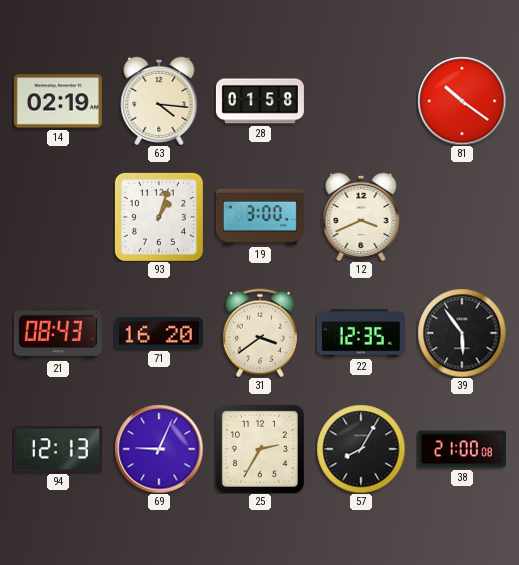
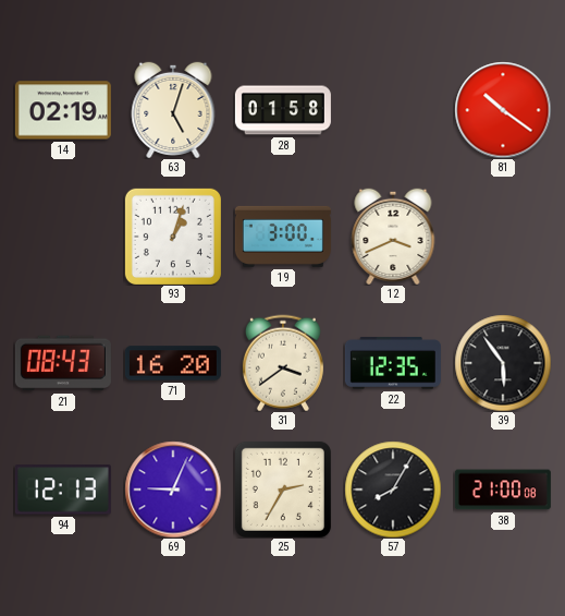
63: 4:16 -> 5:03
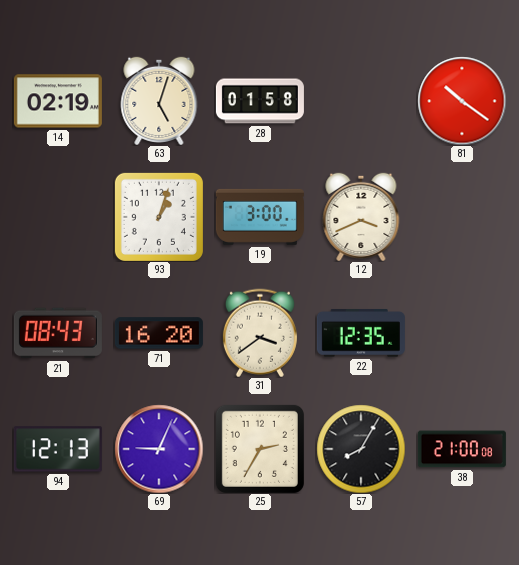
39: 5:54 -> none
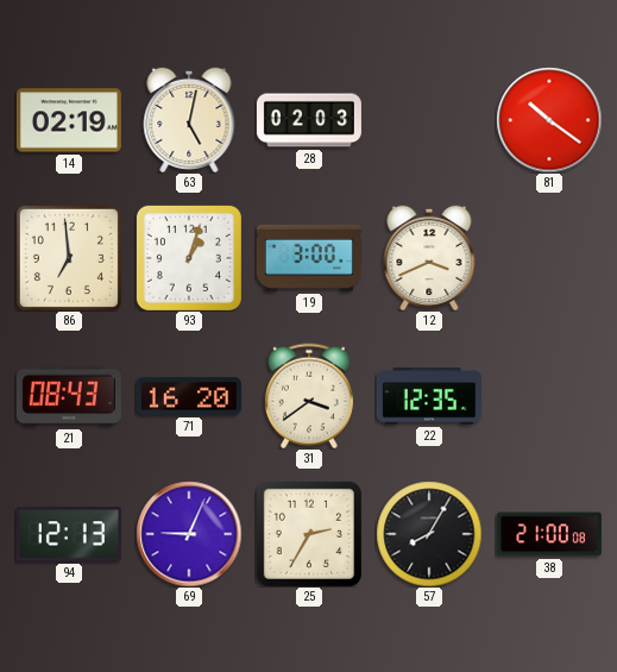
63: 5:03 -> 5:02
28: 01:58 -> 02:03
86: none -> 6:59
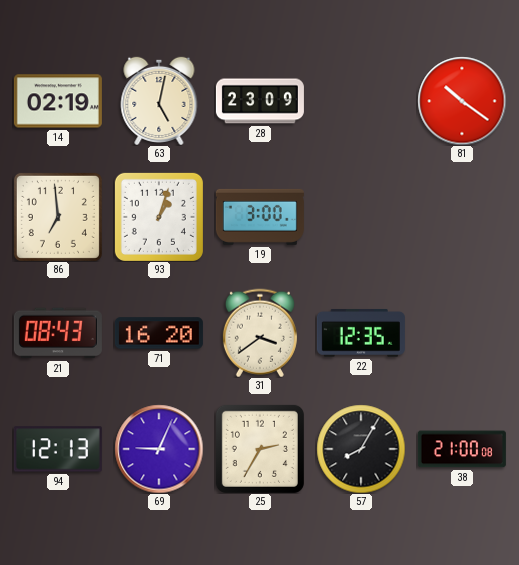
28: 02:03 -> 23:09
12: 3:41 -> none
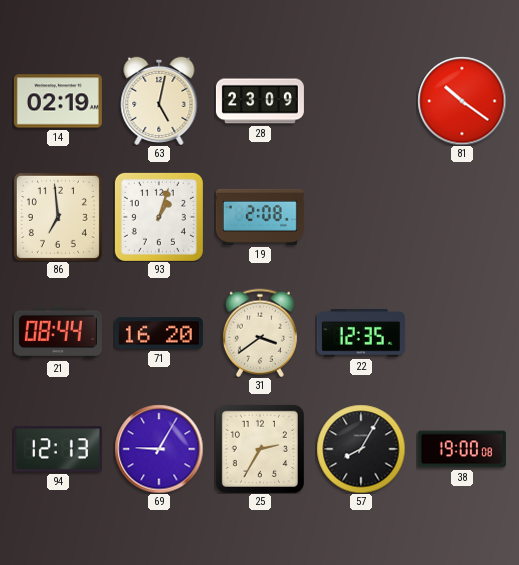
19: 3:00 -> 2:08
21: 08:43 -> 08:44
69: 9:04 -> 9:05
38: 21:00 -> 19:00
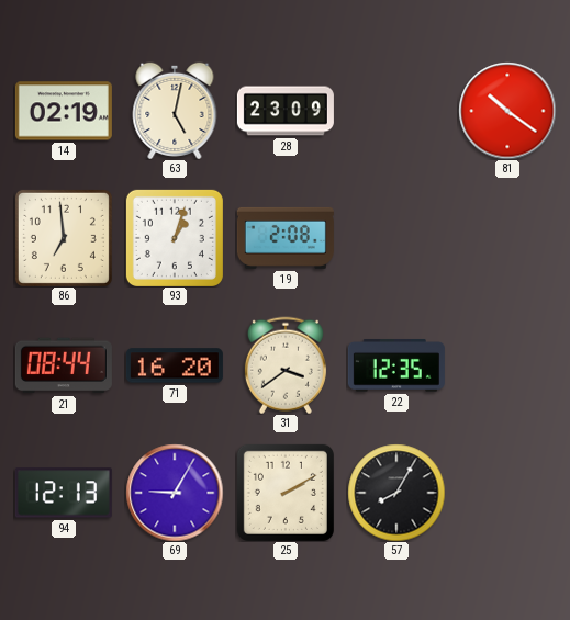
25: 2:35 -> 2:10
38: 19:00 -> none
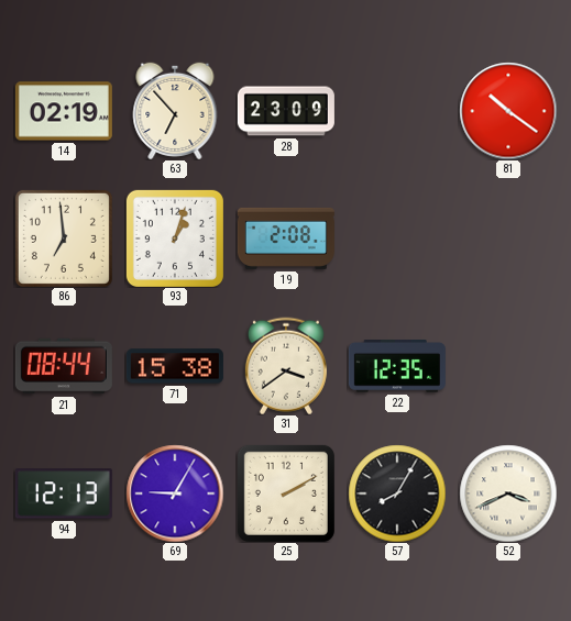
63: 5:02 -> 6:53
71: 16:20 -> 15:38
52: none -> 3:41
